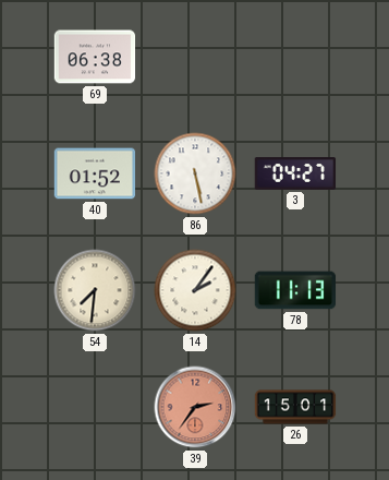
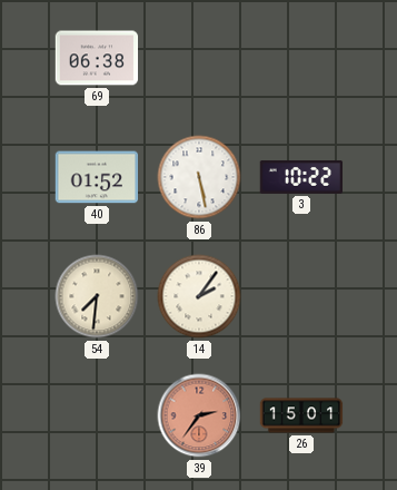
3: 04:27 -> 10:22
78: 11:13 -> none
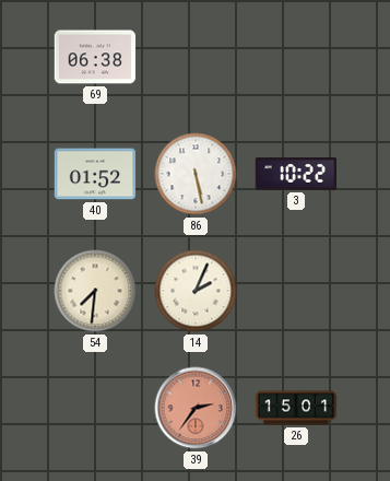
14: 2:06 -> 2:04
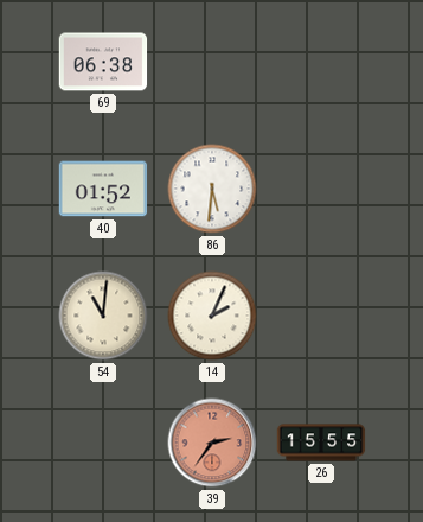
86: 5:28 -> 5:31
3: 10:22 -> none
54: 7:31 -> 11:01
26: 15:01 -> 15:55
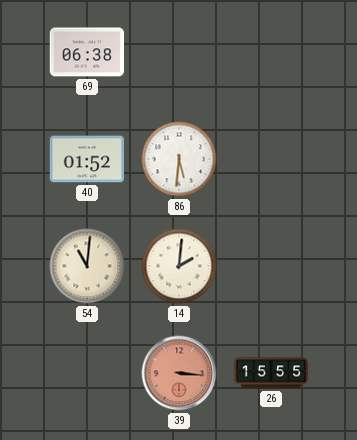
14: 2:04 -> 2:01
39: 2:36 -> 3:16
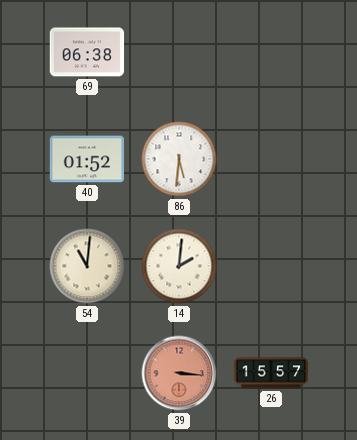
26: 15:55 -> 15:57
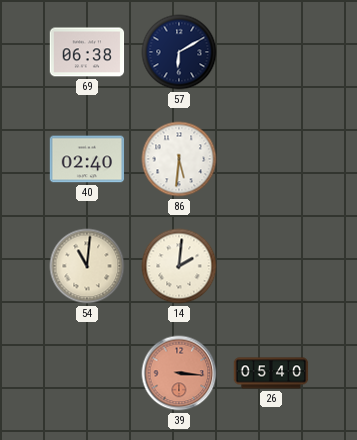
57: none -> 6:10
40: 01:52 -> 02:40
26: 15:57 -> 05:40
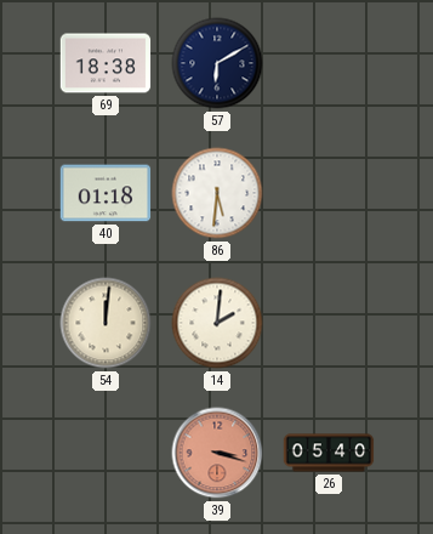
69: 06:38 -> 18:38
40: 02:40 -> 01:18
54: 11:01 -> 12:01
39: 3:16 -> 3:18
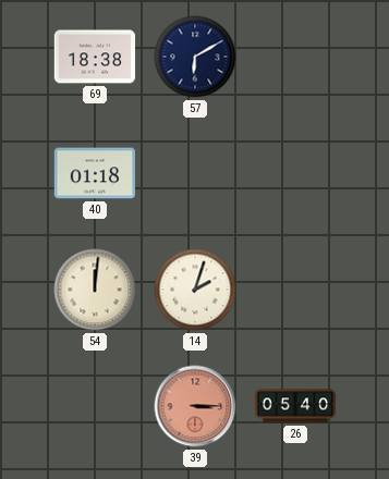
86: 5:31 -> none
14: 2:01 -> 2:03
39: 3:18 -> 3:15
